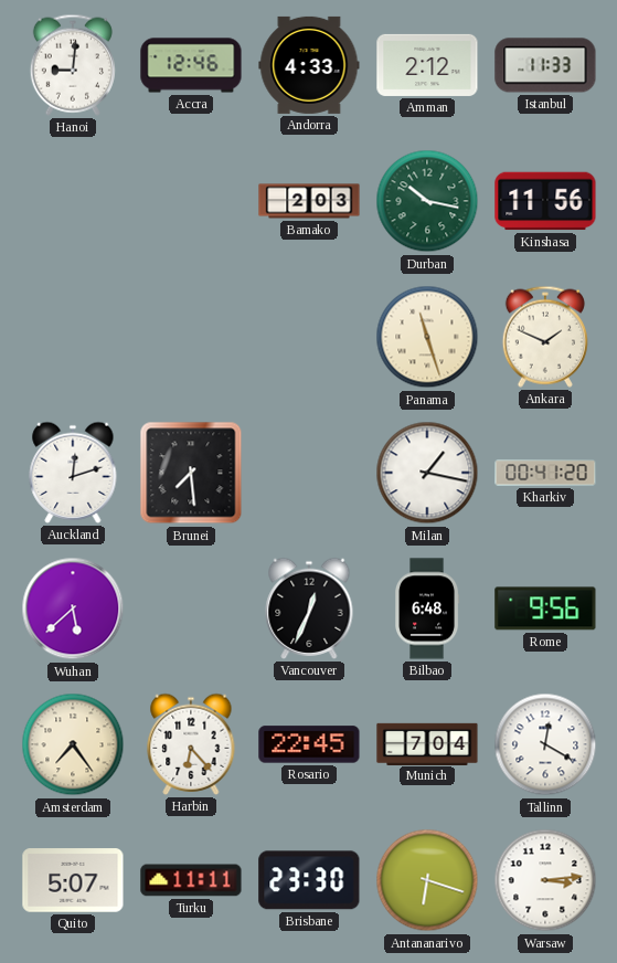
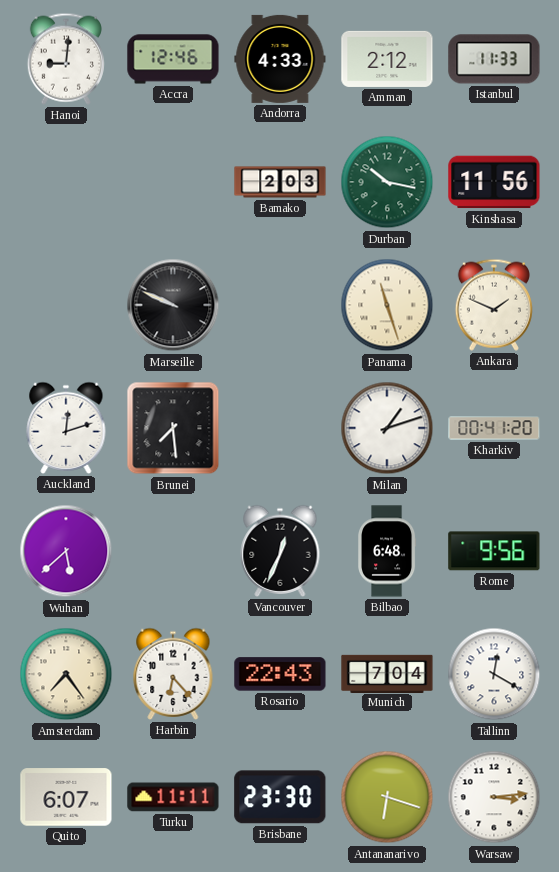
Marseille: none -> 9:49
Milan: 1:17 -> 1:12
Rosario: 22:45 -> 22:43
Quito: 5:07 -> 6:07
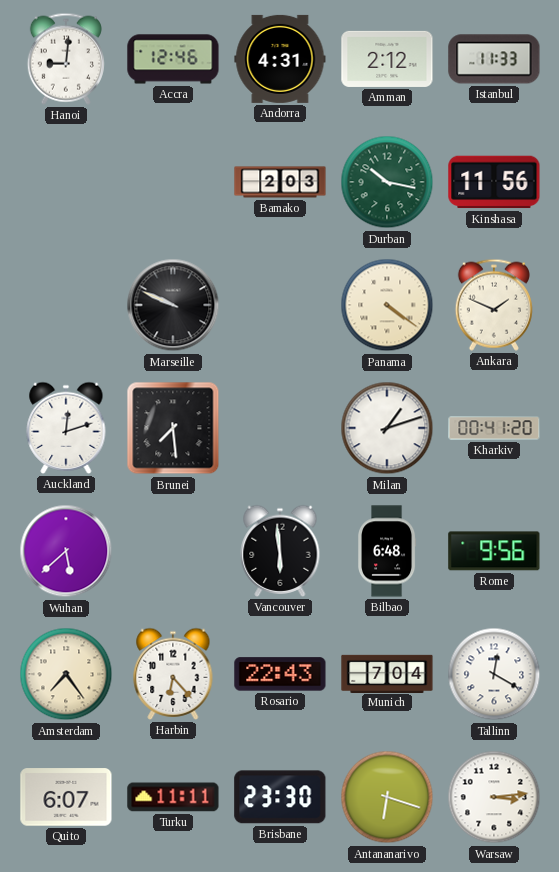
Andorra: 4:33 -> 4:31
Panama: 11:27 -> 4:21
Vancouver: 12:34 -> 5:59
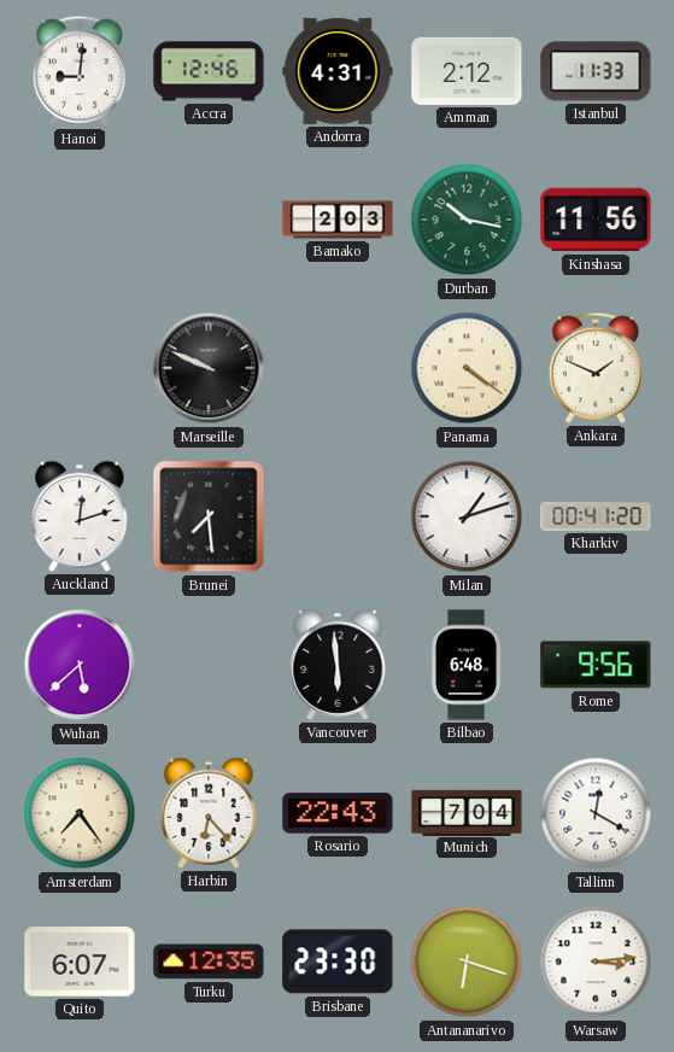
Turku: 11:11 -> 12:35
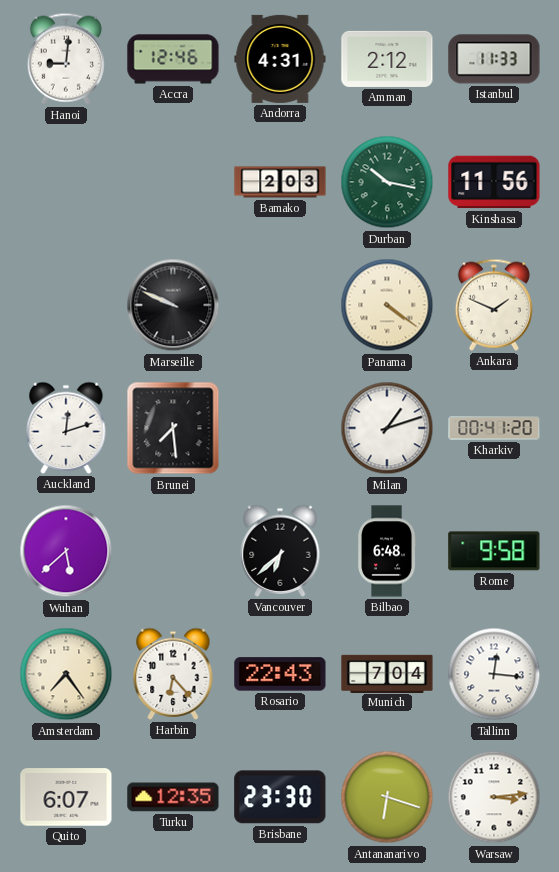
Vancouver: 5:59 -> 6:38
Rome: 9:56 -> 9:58
Tallinn: 12:20 -> 12:16
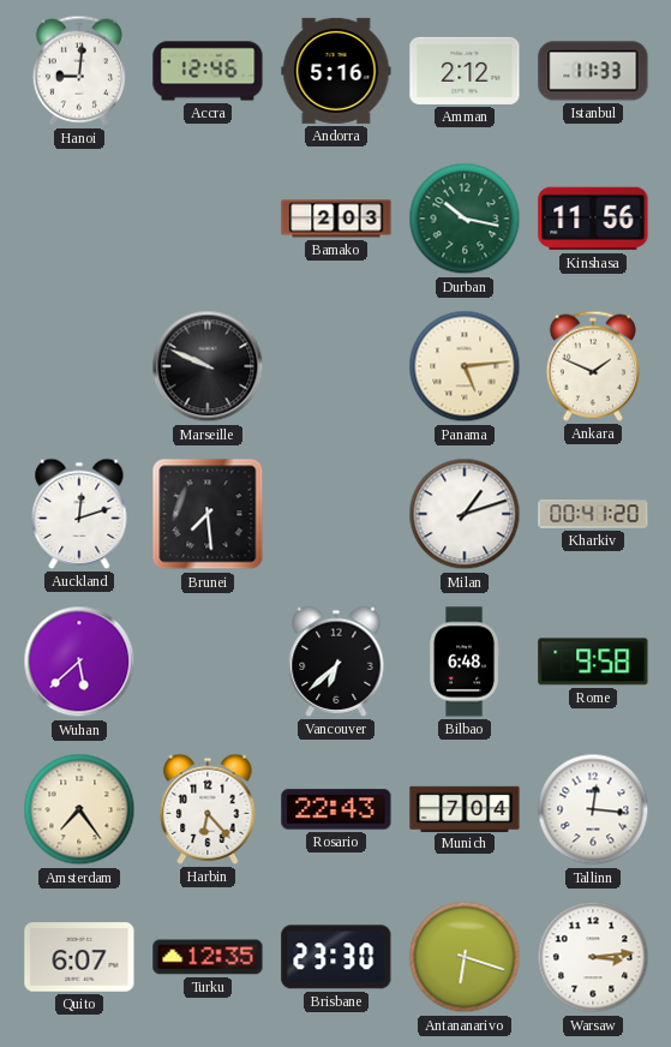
Andorra: 4:31 -> 5:16
Panama: 4:21 -> 5:14
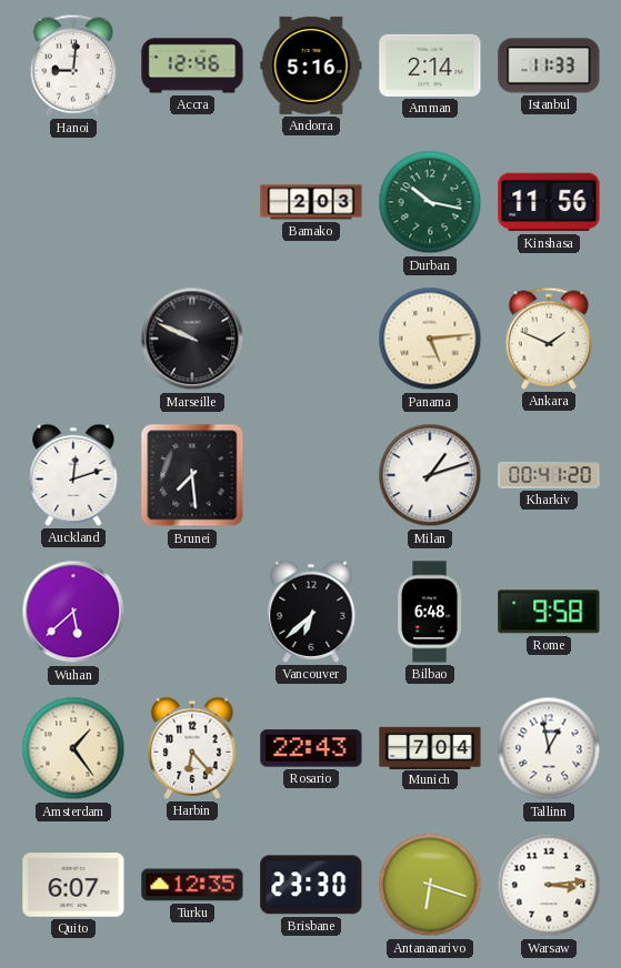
Amman: 2:12 -> 2:14
Amsterdam: 7:24 -> 1:24
Tallinn: 12:16 -> 12:58
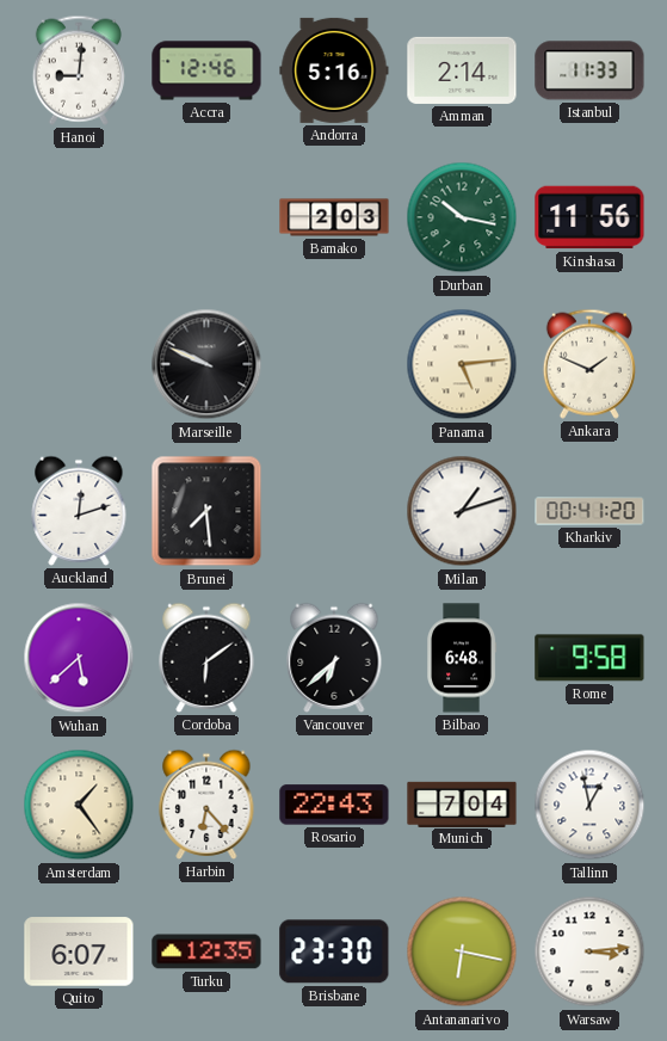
Cordoba: none -> 6:09
Antananarivo: 6:18 -> 6:17
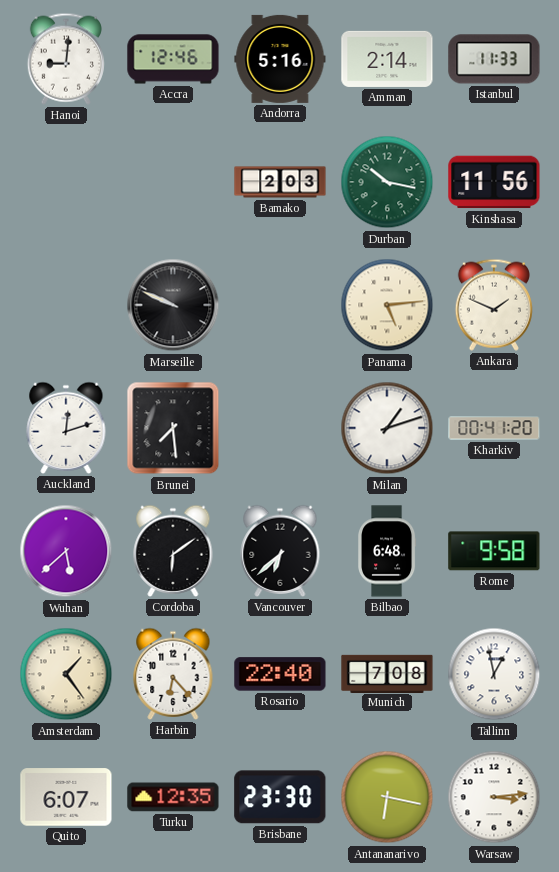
Rosario: 22:43 -> 22:40
Munich: 7:04 -> 7:08
